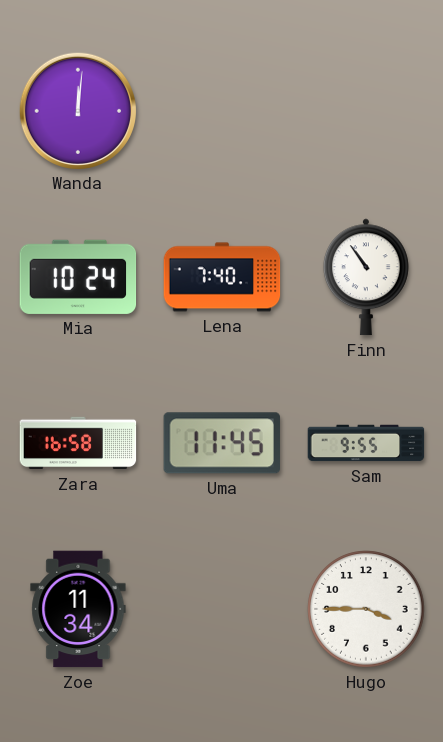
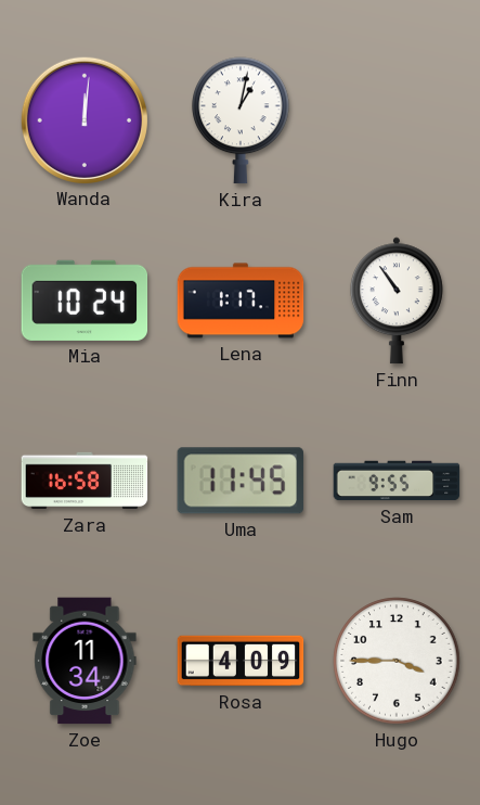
Kira: none -> 1:02
Lena: 7:40 -> 1:17
Rosa: none -> 4:09
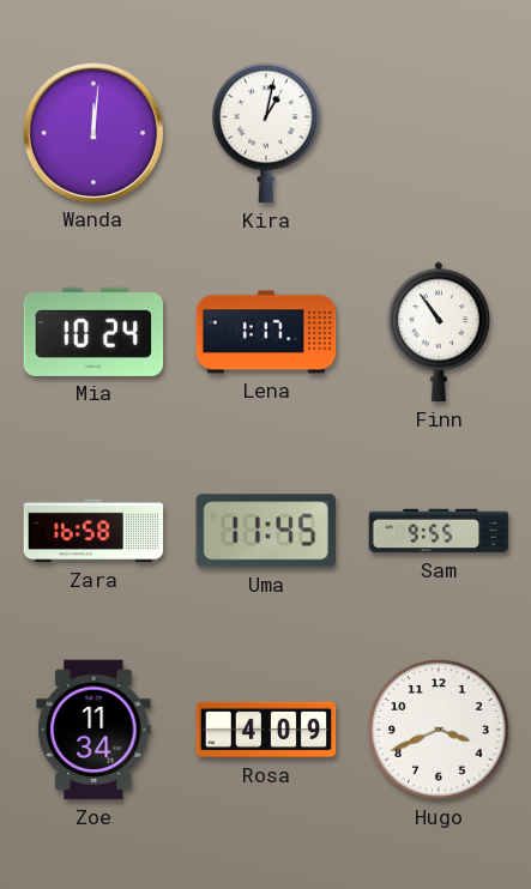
Hugo: 3:45 -> 3:41
